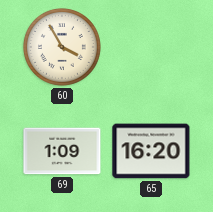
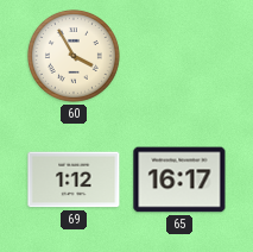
69: 1:09 -> 1:12
65: 16:20 -> 16:17
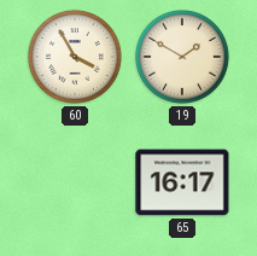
19: none -> 1:50
69: 1:12 -> none
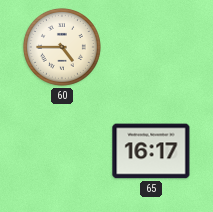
60: 3:55 -> 4:45
19: 1:50 -> none
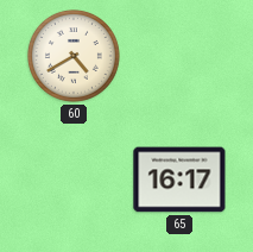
60: 4:45 -> 4:40
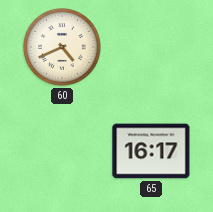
60: 4:40 -> 4:41
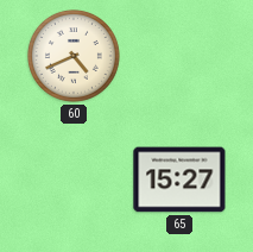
65: 16:17 -> 15:27
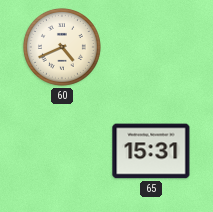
65: 15:27 -> 15:31
